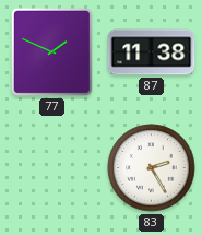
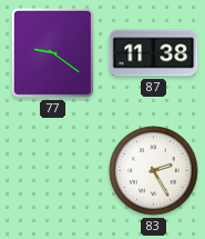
77: 1:49 -> 9:21
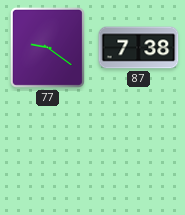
87: 11:38 -> 7:38
83: 2:25 -> none
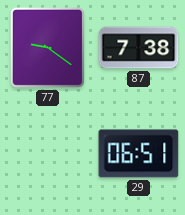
29: none -> 06:51
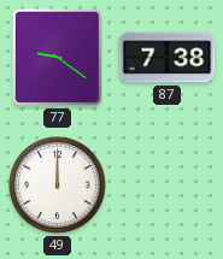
49: none -> 12:00
29: 06:51 -> none
